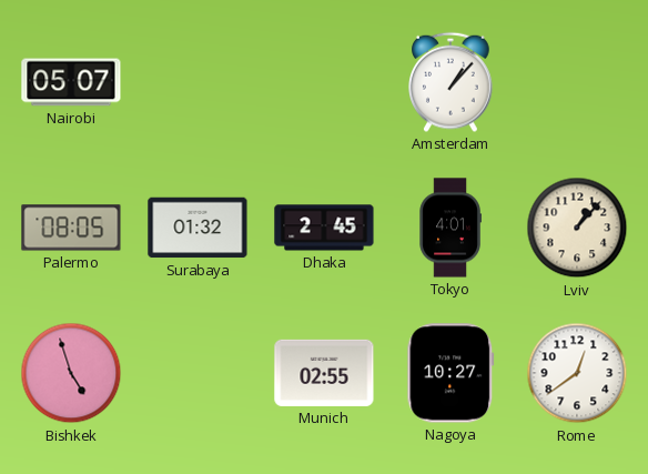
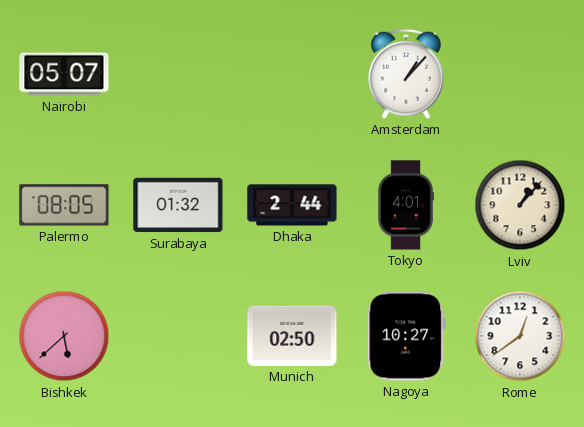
Dhaka: 2:45 -> 2:44
Bishkek: 4:57 -> 5:38
Munich: 02:55 -> 02:50
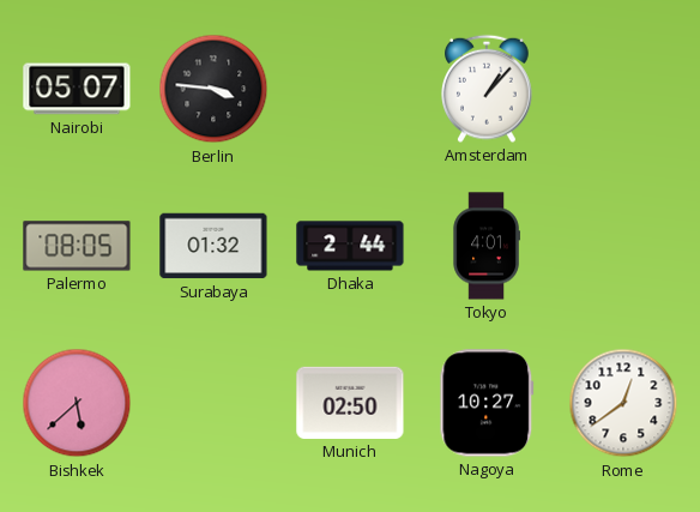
Berlin: none -> 3:46
Lviv: 1:07 -> none
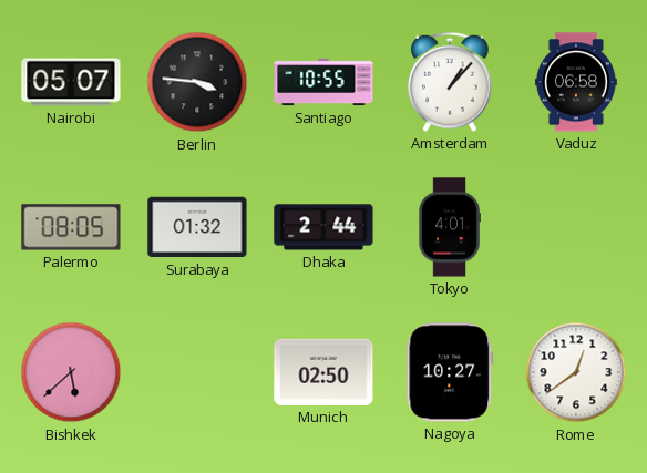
Santiago: none -> 10:55
Vaduz: none -> 06:58
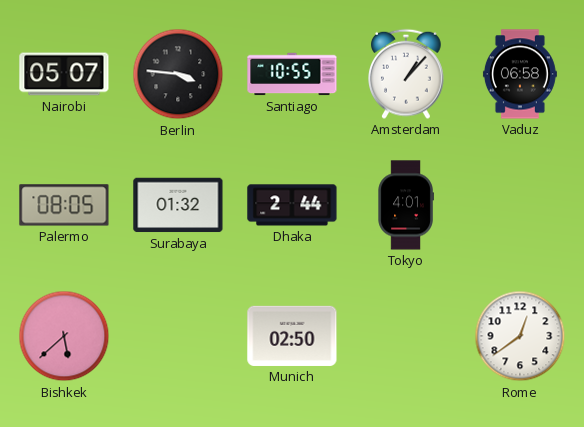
Nagoya: 10:27 -> none
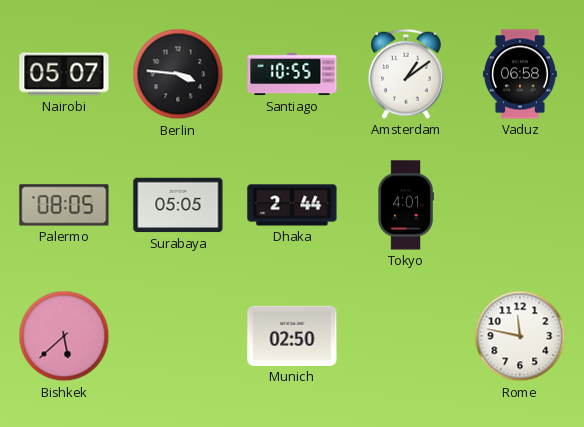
Amsterdam: 1:07 -> 1:09
Surabaya: 01:32 -> 05:05
Rome: 12:39 -> 11:47
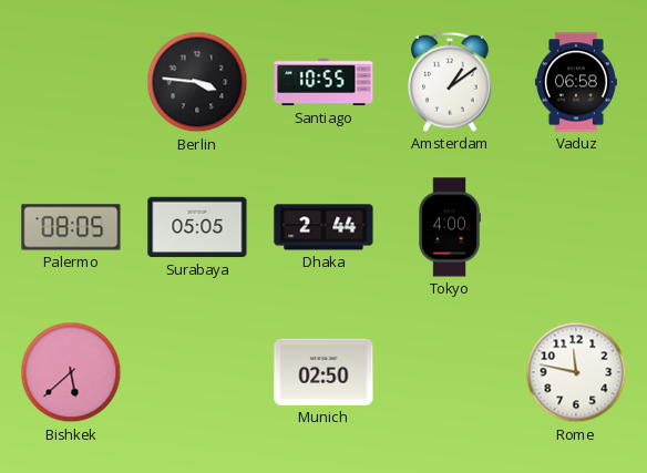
Nairobi: 05:07 -> none
Tokyo: 4:01 -> 4:00
